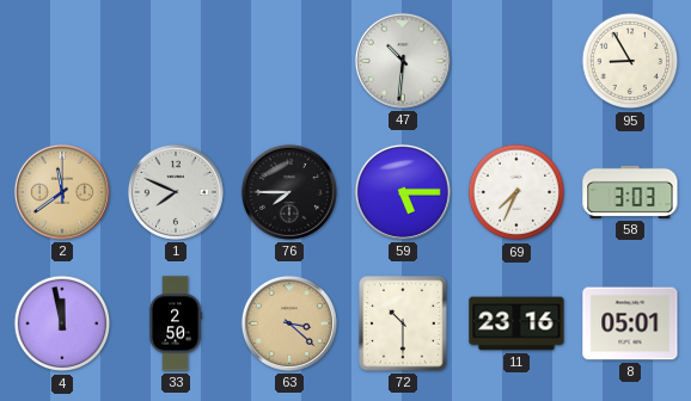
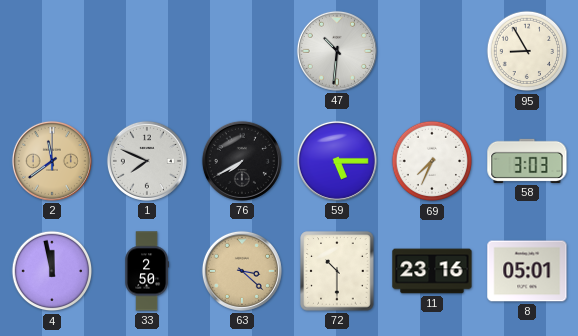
76: 7:45 -> 7:40
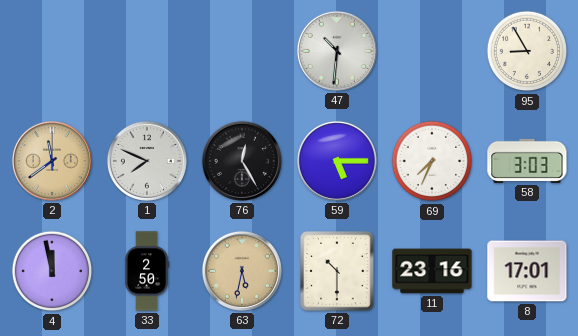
76: 7:40 -> 12:25
63: 3:22 -> 5:32
8: 05:01 -> 17:01
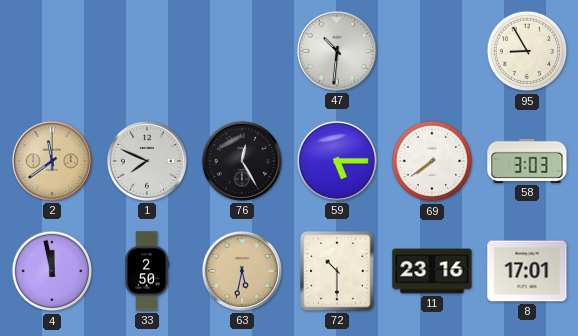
69: 7:34 -> 7:39
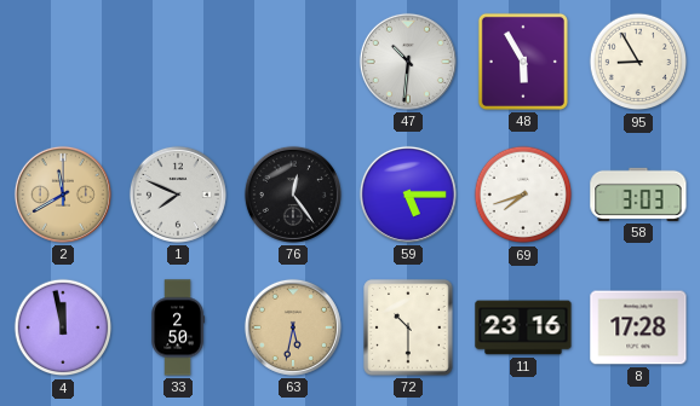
48: none -> 5:55
2: 11:39 -> 11:40
76: 12:25 -> 12:24
69: 7:39 -> 7:42
8: 17:01 -> 17:28
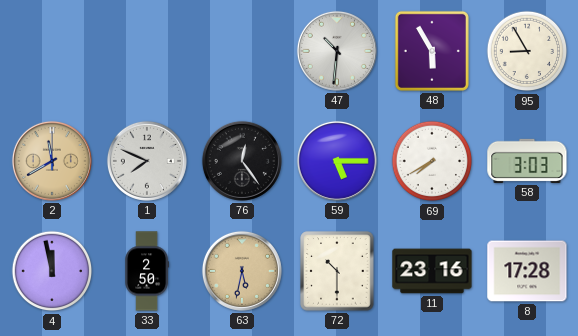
69: 7:42 -> 7:40
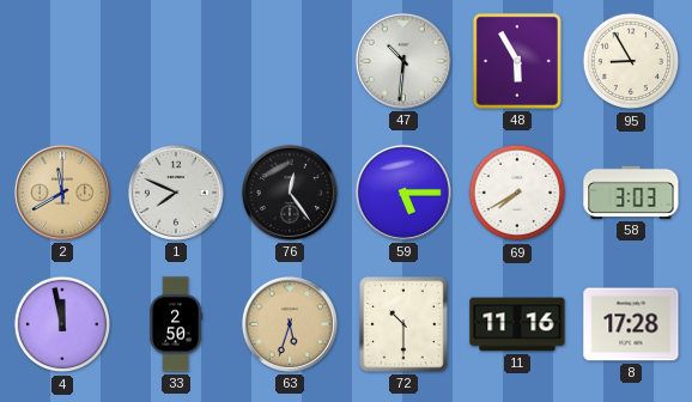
63: 5:32 -> 5:33
11: 23:16 -> 11:16
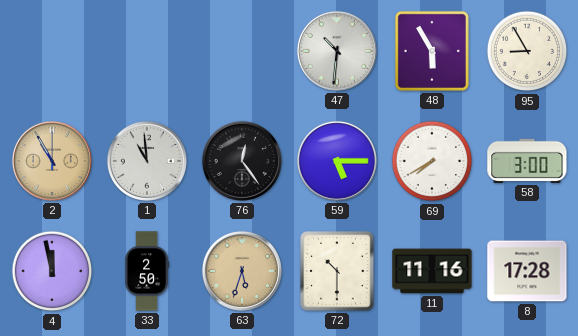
2: 11:40 -> 10:55
1: 7:49 -> 10:59
58: 3:03 -> 3:00
